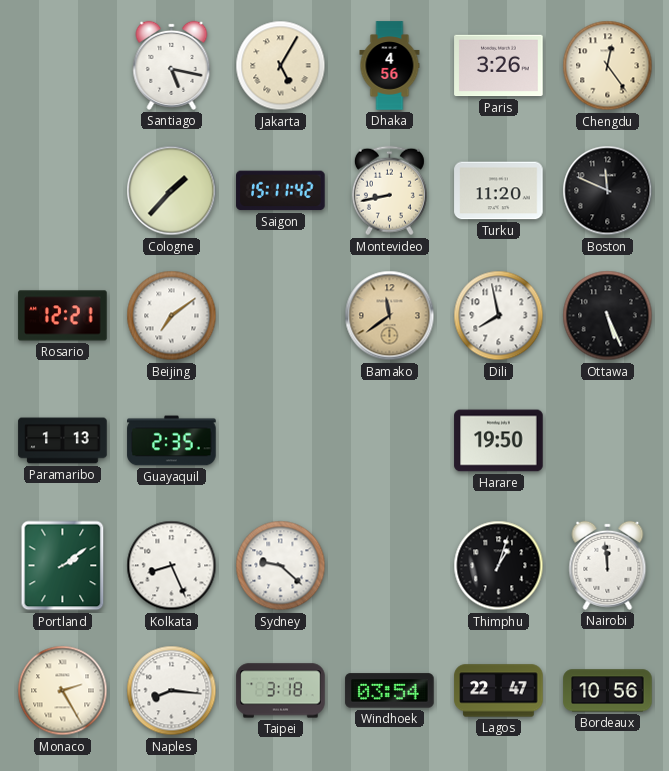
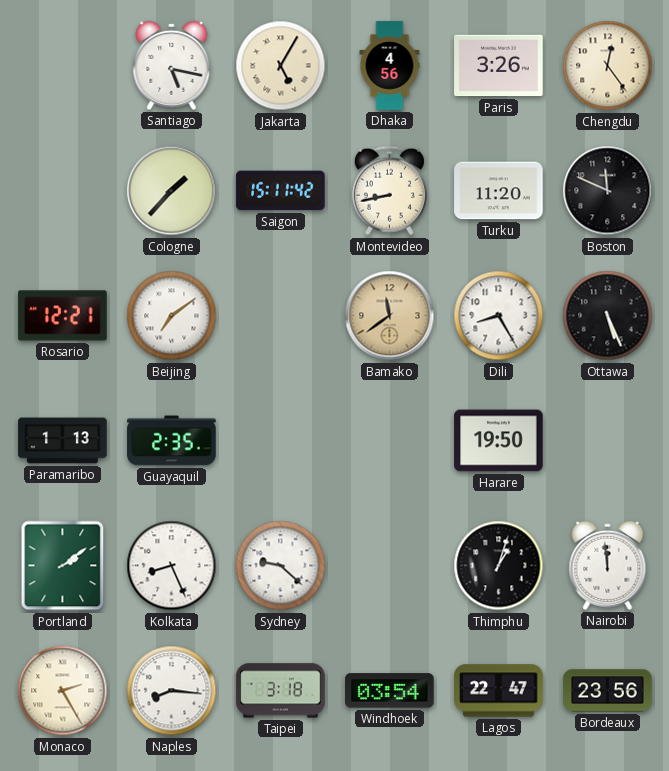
Dili: 7:58 -> 8:25
Bordeaux: 10:56 -> 23:56
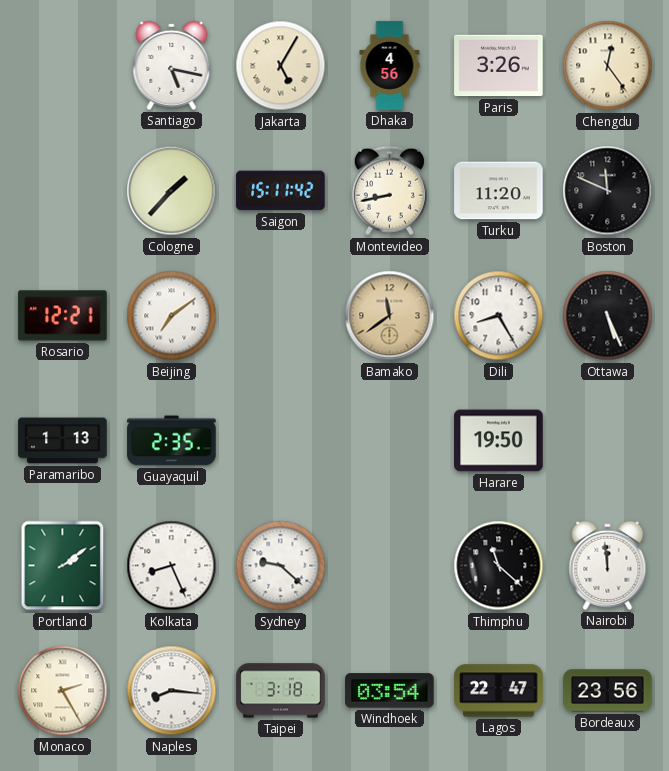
Thimphu: 1:03 -> 11:22
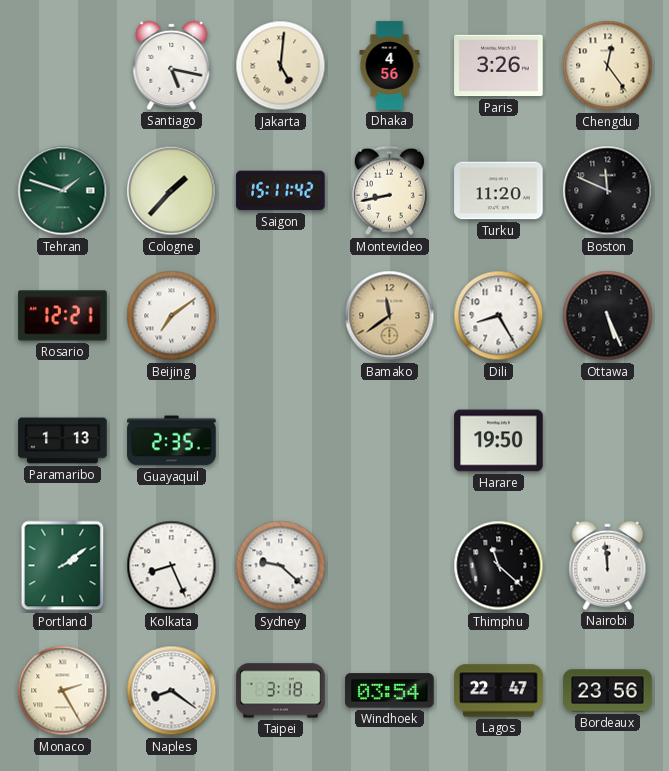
Jakarta: 5:05 -> 5:01
Tehran: none -> 1:48
Naples: 8:16 -> 8:21
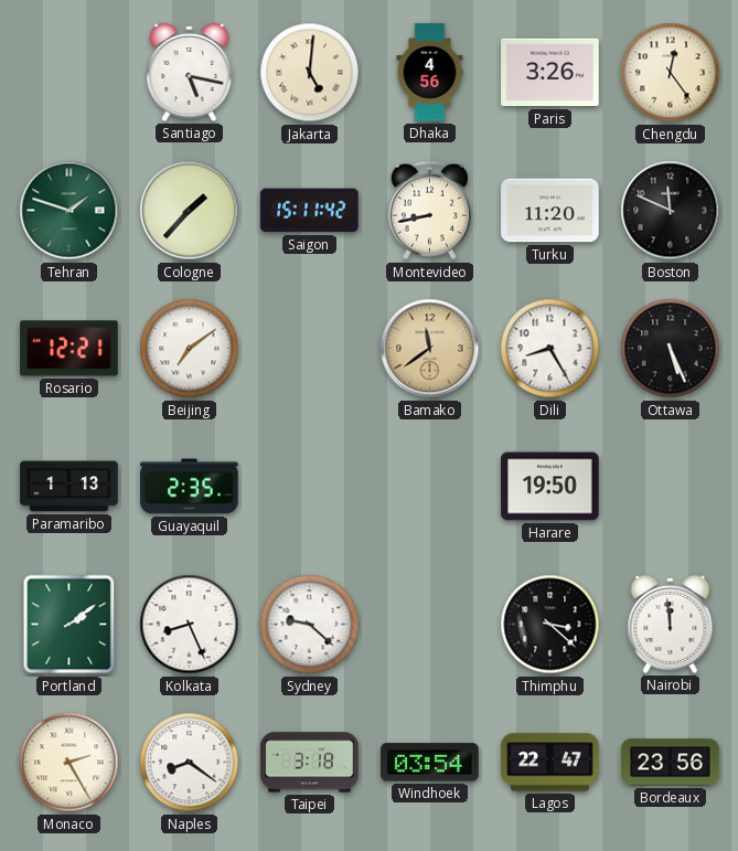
Thimphu: 11:22 -> 3:22
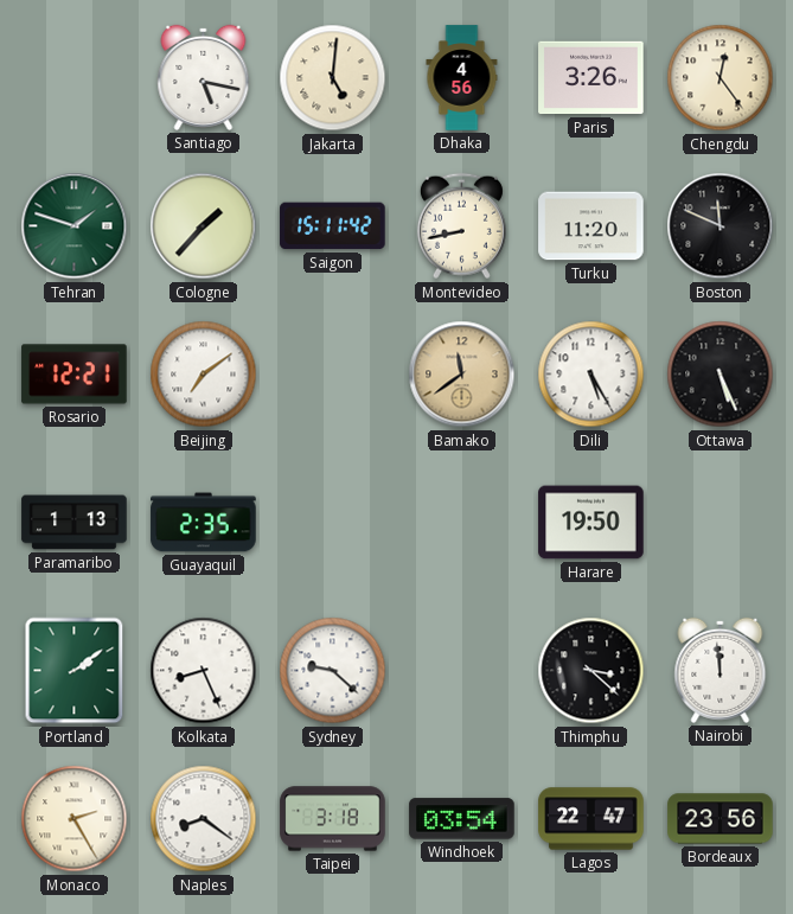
Dili: 8:25 -> 5:25
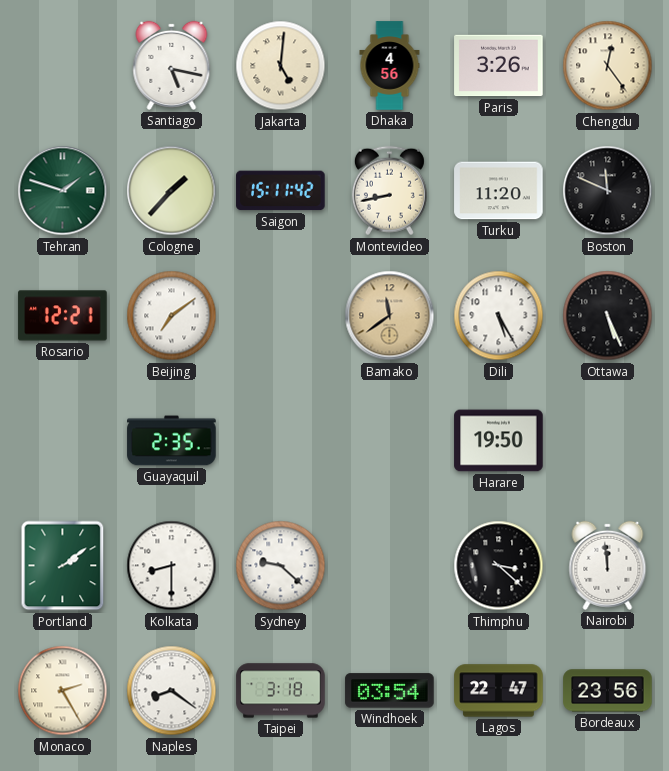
Paramaribo: 1:13 -> none
Kolkata: 8:26 -> 8:30
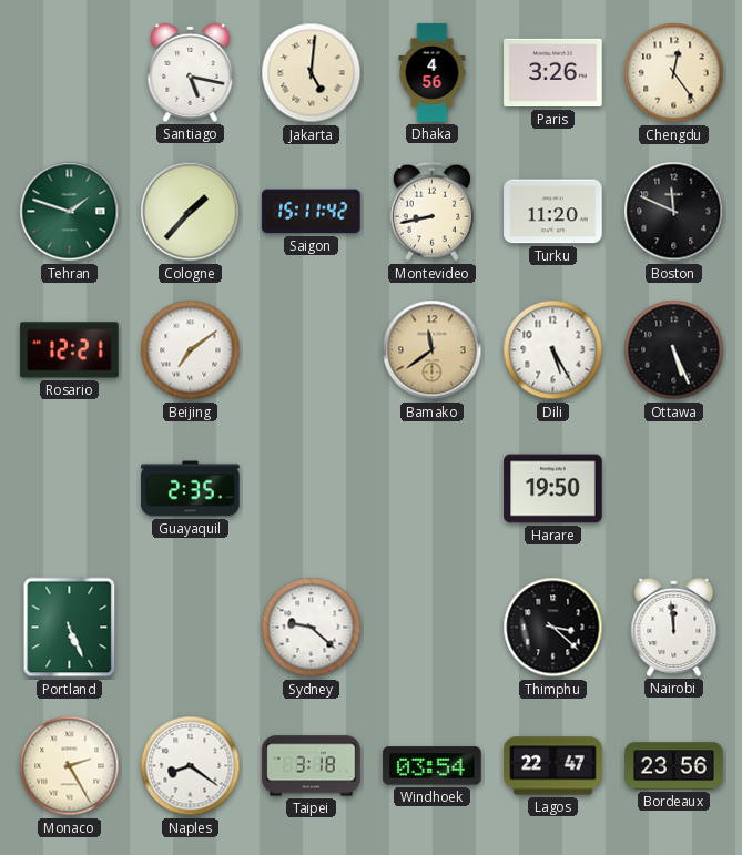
Portland: 2:09 -> 5:26
Kolkata: 8:30 -> none
